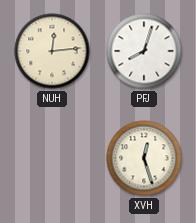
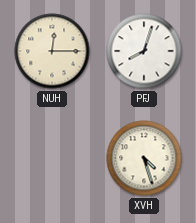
NUH: 12:14 -> 12:15
XVH: 12:27 -> 4:27
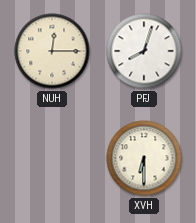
XVH: 4:27 -> 6:30
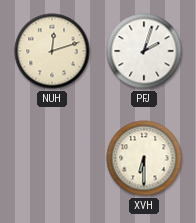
NUH: 12:15 -> 12:12
PFJ: 8:03 -> 2:03
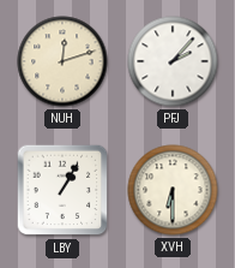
PFJ: 2:03 -> 2:07
LBY: none -> 1:05
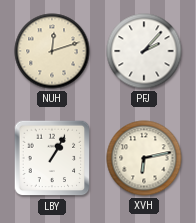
XVH: 6:30 -> 6:13
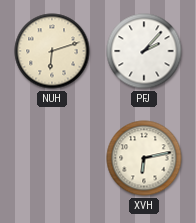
NUH: 12:12 -> 6:12
LBY: 1:05 -> none
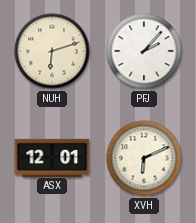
ASX: none -> 12:01
XVH: 6:13 -> 6:11
